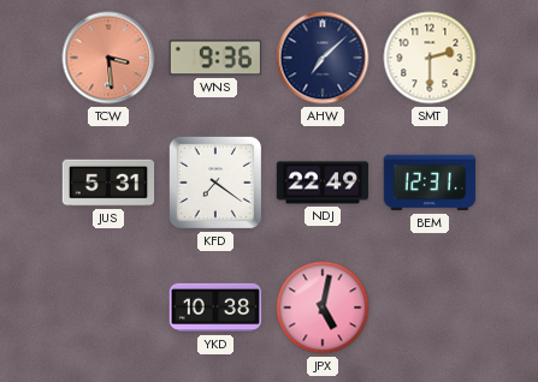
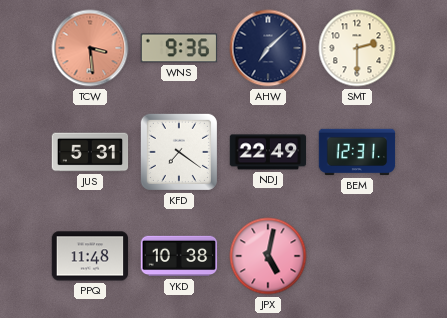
PPQ: none -> 11:48
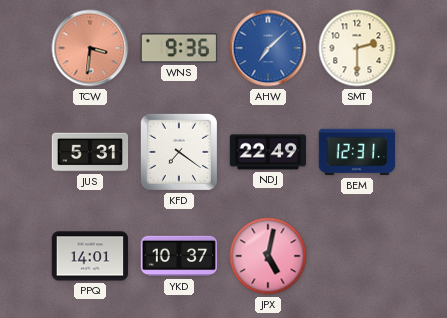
TCW: 3:29 -> 3:31
AHW dial: navy -> blue
PPQ: 11:48 -> 14:01
YKD: 10:38 -> 10:37
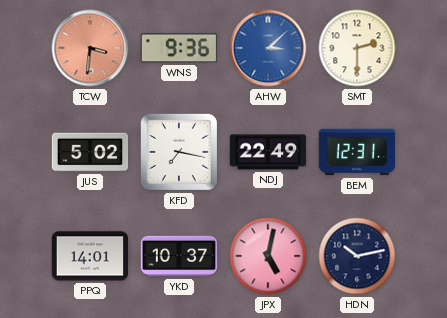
AHW: 7:08 -> 3:08
JUS: 5:31 -> 5:02
KFD: 7:21 -> 7:17
HDN: none -> 10:13
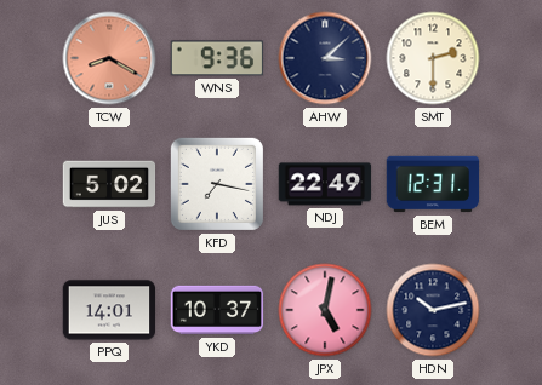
TCW: 3:31 -> 8:20
AHW dial: blue -> navy
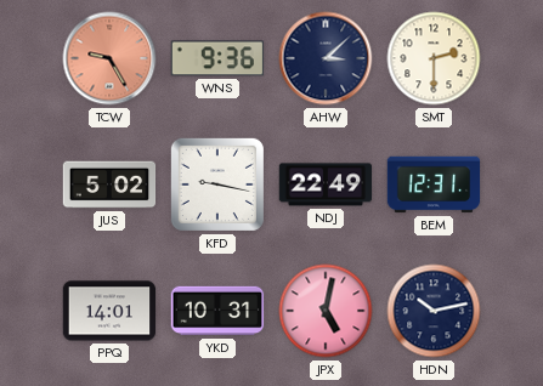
TCW: 8:20 -> 9:25
KFD: 7:17 -> 9:17
YKD: 10:37 -> 10:31
